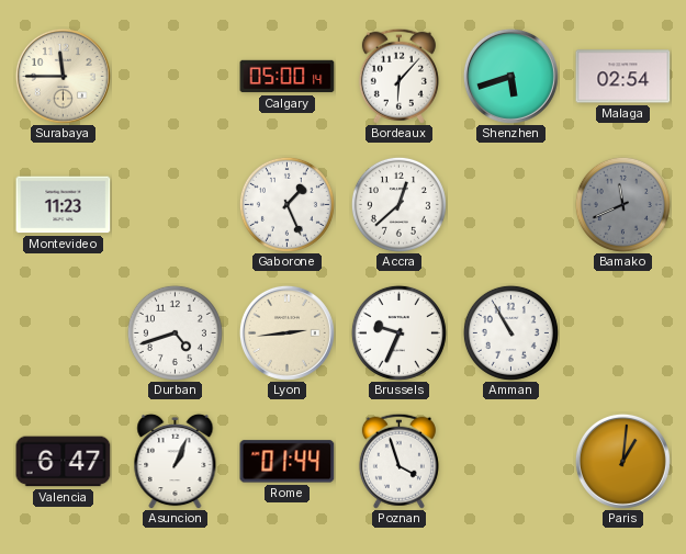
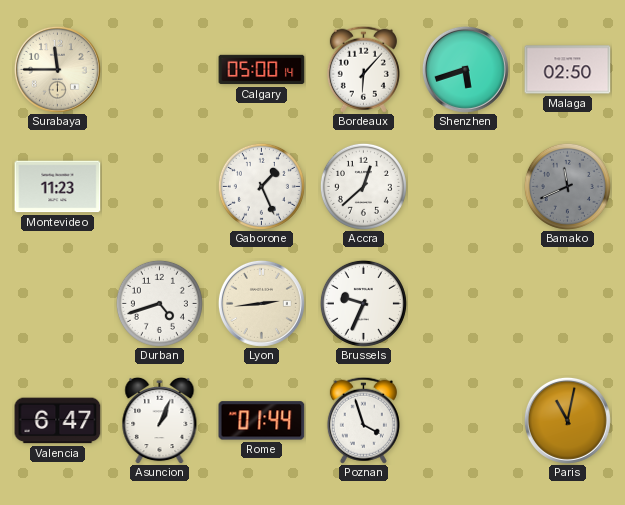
Malaga: 02:54 -> 02:50
Amman: 10:55 -> none
Paris: 1:01 -> 11:02
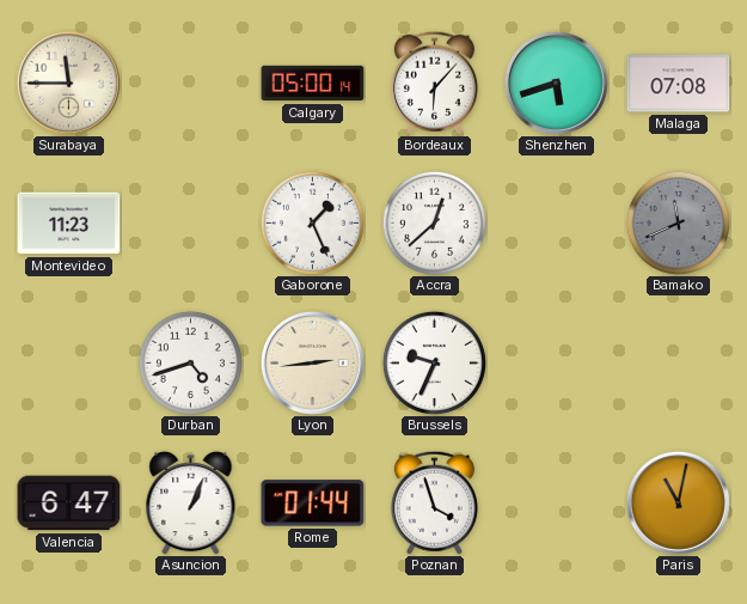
Malaga: 02:50 -> 07:08
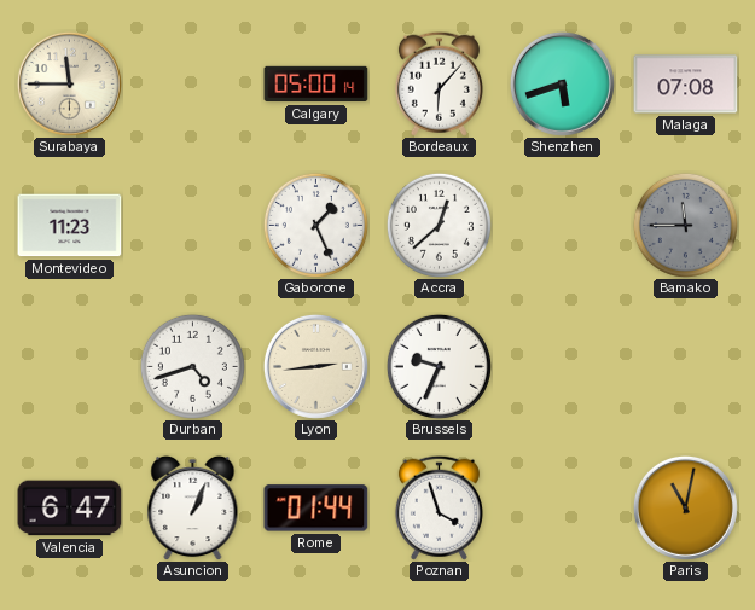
Bamako: 11:41 -> 11:45
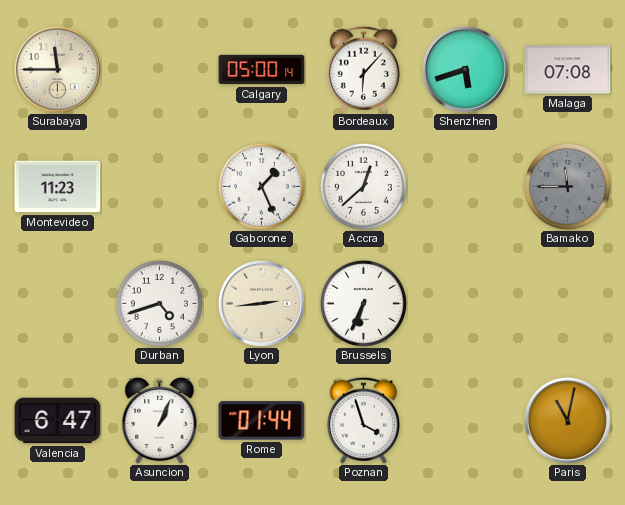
Brussels: 9:34 -> 6:34
